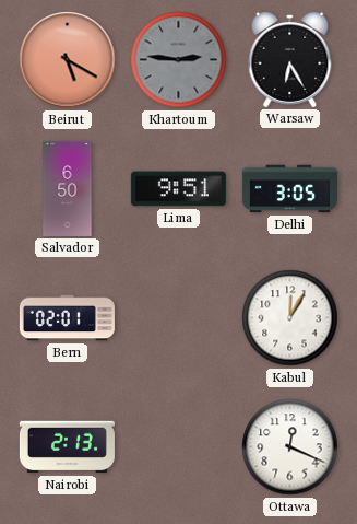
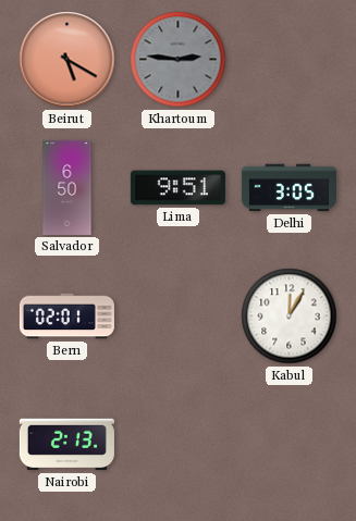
Warsaw: 6:25 -> none
Ottawa: 12:19 -> none
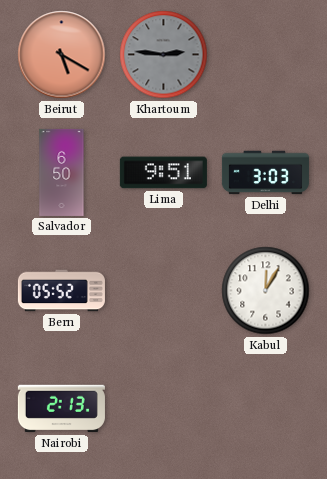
Delhi: 3:05 -> 3:03
Bern: 02:01 -> 05:52
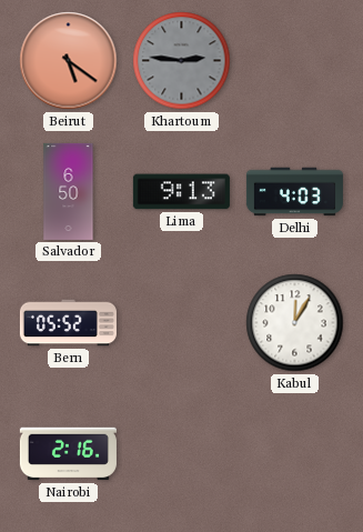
Beirut: 5:20 -> 5:21
Lima: 9:51 -> 9:13
Delhi: 3:03 -> 4:03
Nairobi: 2:13 -> 2:16
